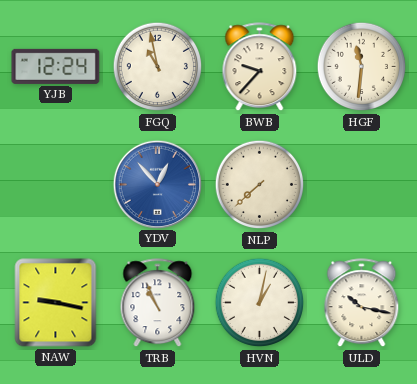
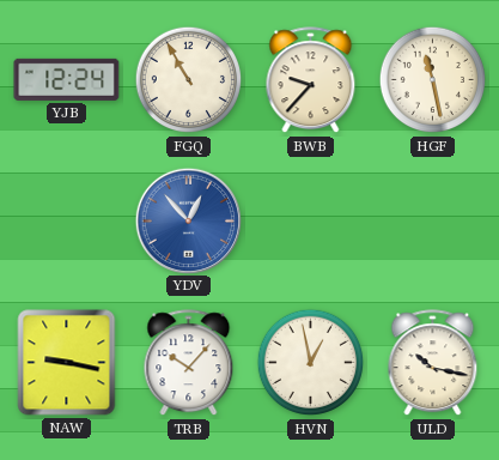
FGQ: 10:58 -> 10:55
HGF: 11:31 -> 11:28
NLP: 7:38 -> none
TRB: 10:56 -> 10:07
HVN: 1:02 -> 12:58
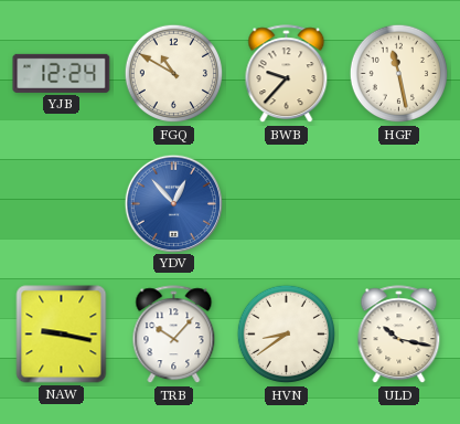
FGQ: 10:55 -> 10:50
HVN: 12:58 -> 8:39
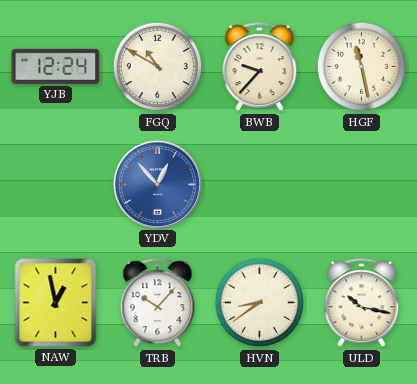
NAW: 9:17 -> 12:58
